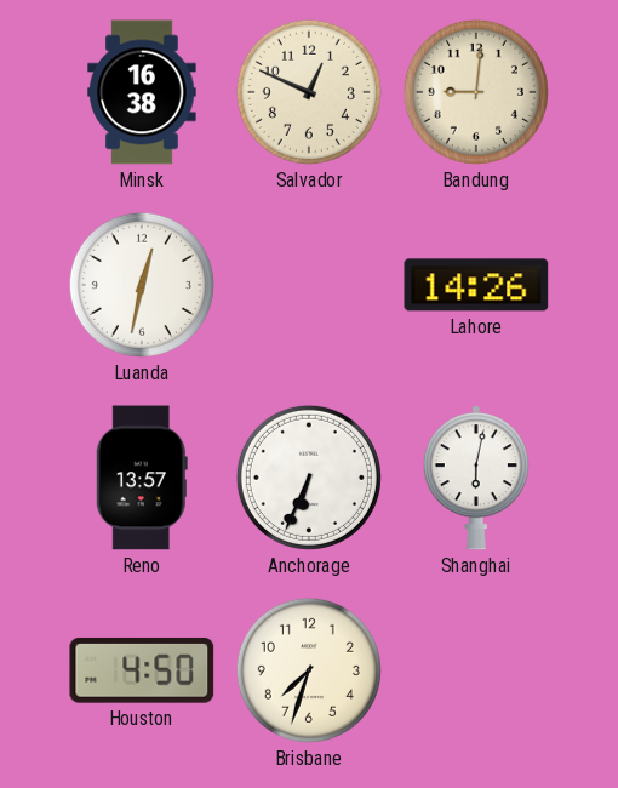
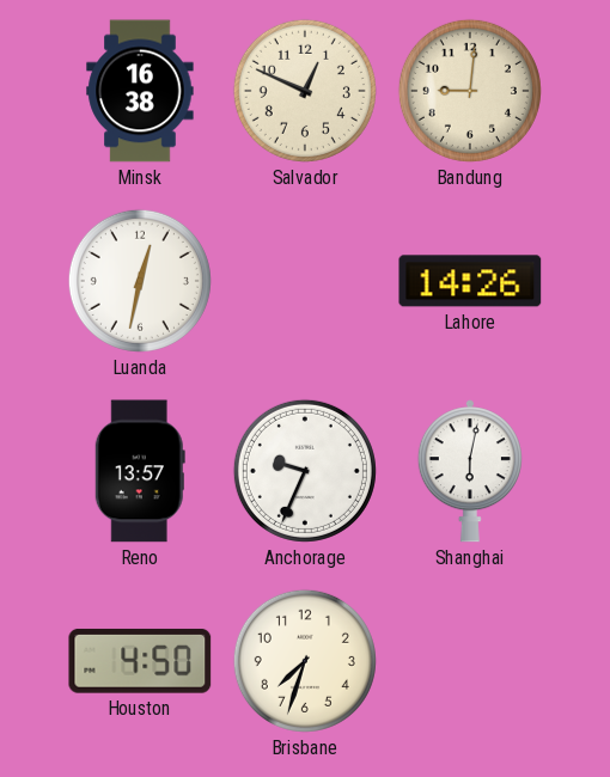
Anchorage: 6:34 -> 9:34
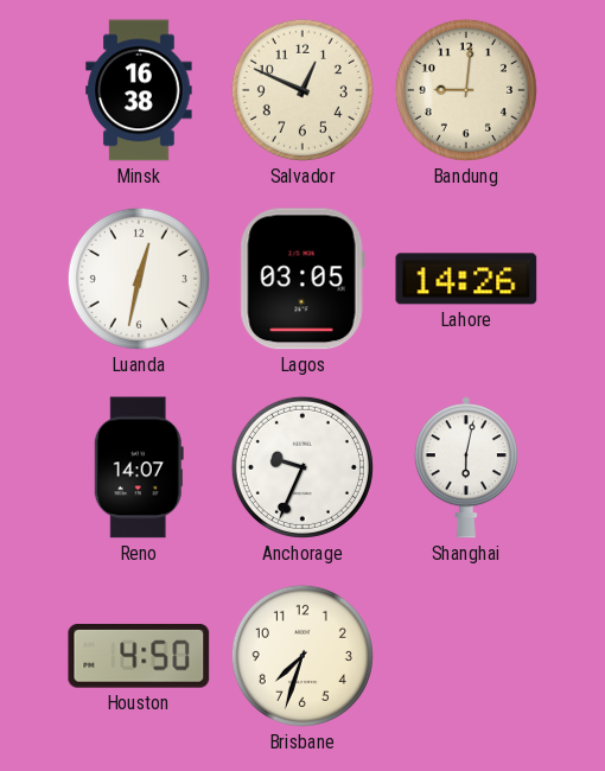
Lagos: none -> 03:05
Reno: 13:57 -> 14:07
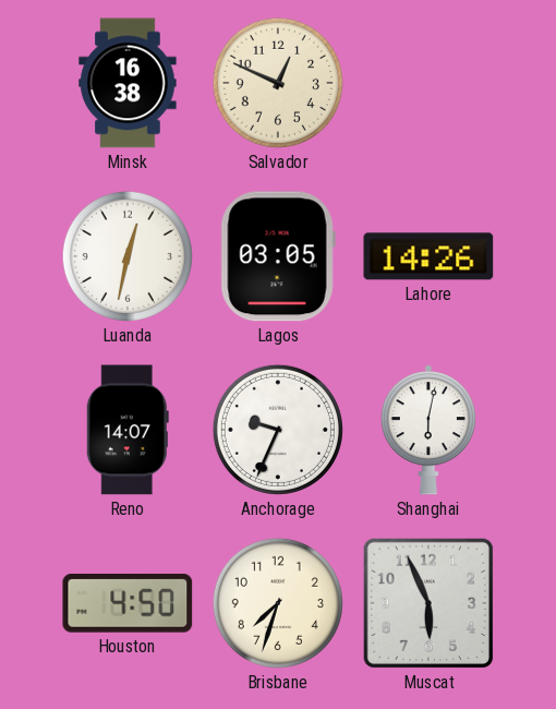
Bandung: 9:01 -> none
Muscat: none -> 5:56
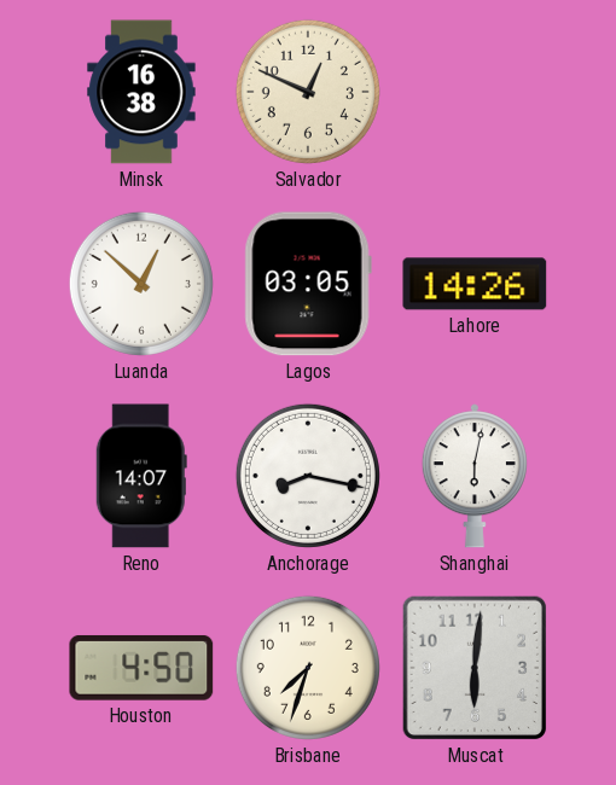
Luanda: 12:32 -> 12:52
Anchorage: 9:34 -> 8:17
Muscat: 5:56 -> 6:01
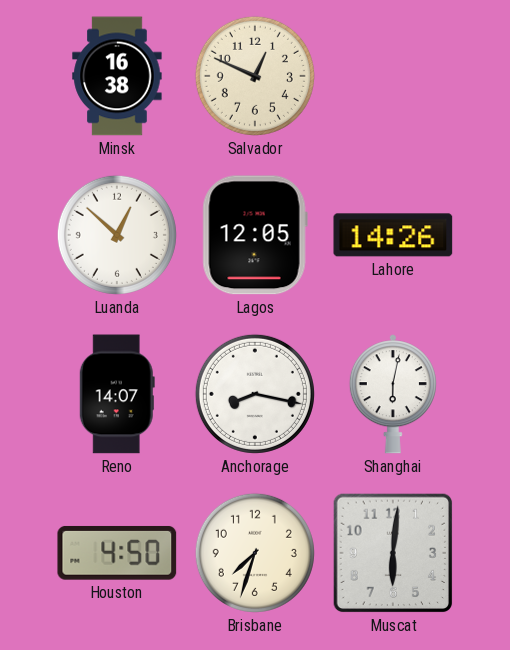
Lagos: 03:05 -> 12:05
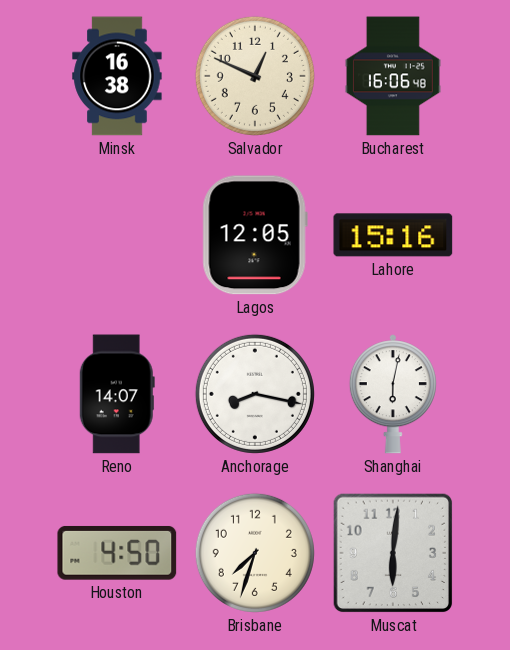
Bucharest: none -> 16:06
Luanda: 12:52 -> none
Lahore: 14:26 -> 15:16
